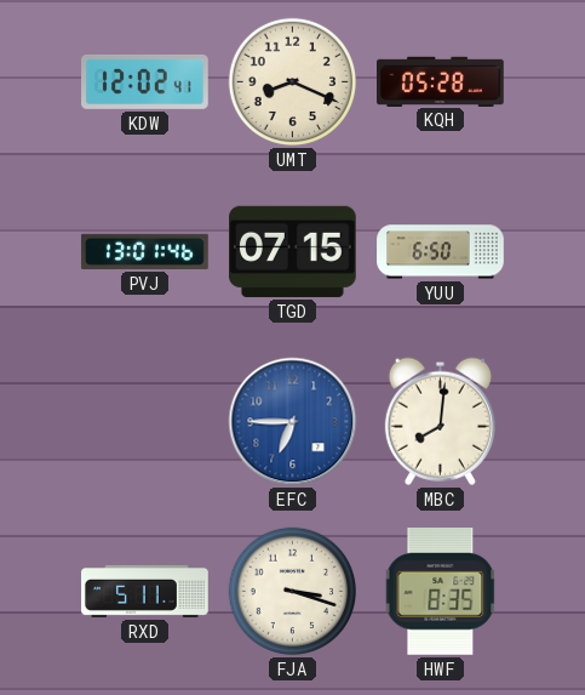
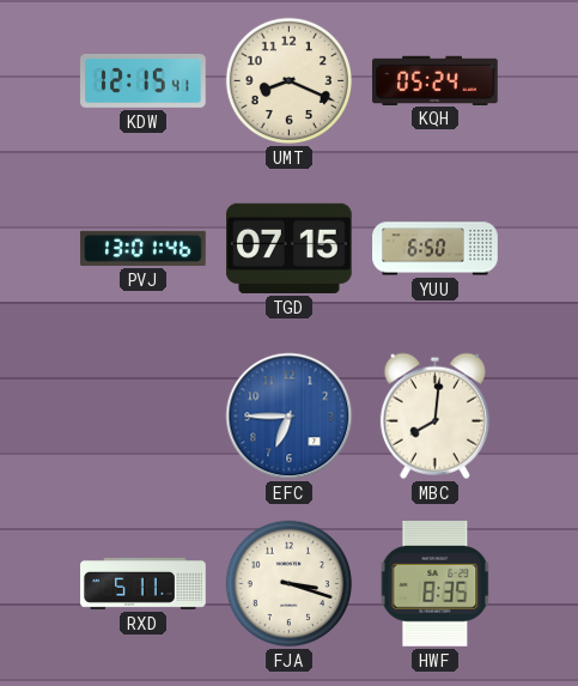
KDW: 12:02 -> 12:15
KQH: 05:28 -> 05:24
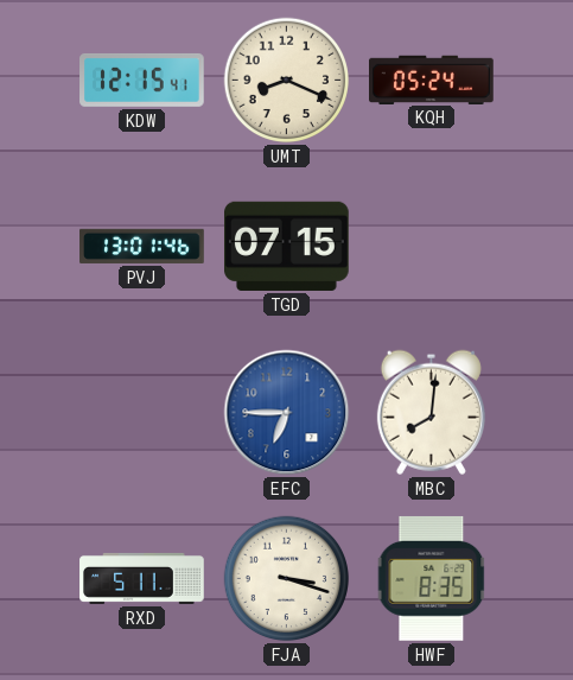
YUU: 6:50 -> none
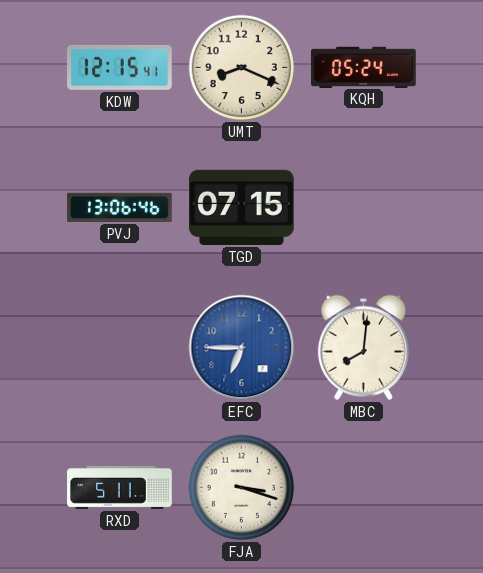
PVJ: 13:01 -> 13:06
HWF: 8:35 -> none
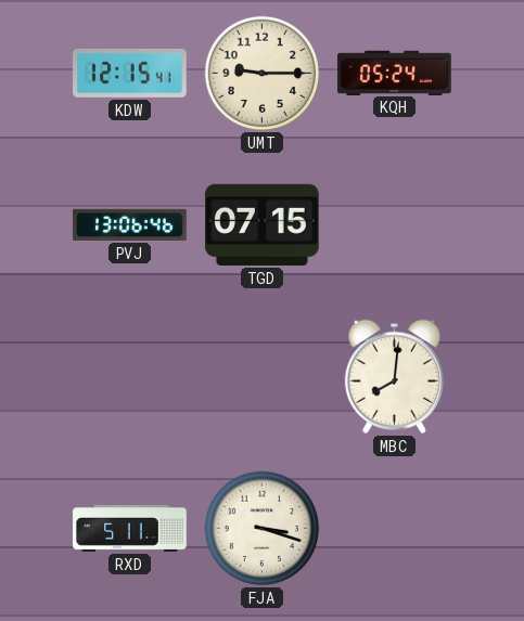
UMT: 8:19 -> 9:15
EFC: 6:45 -> none
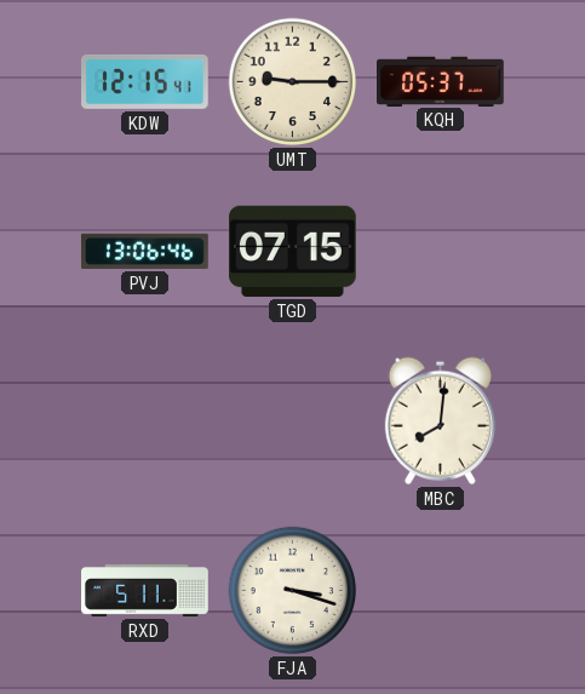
KQH: 05:24 -> 05:37
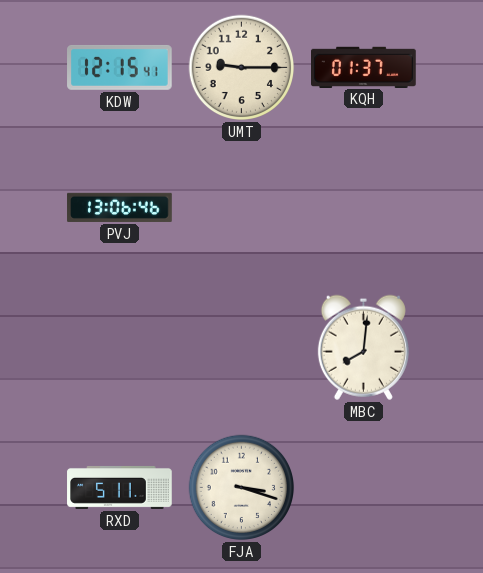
KQH: 05:37 -> 01:37
TGD: 07:15 -> none
